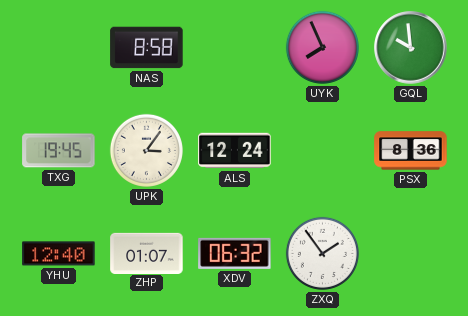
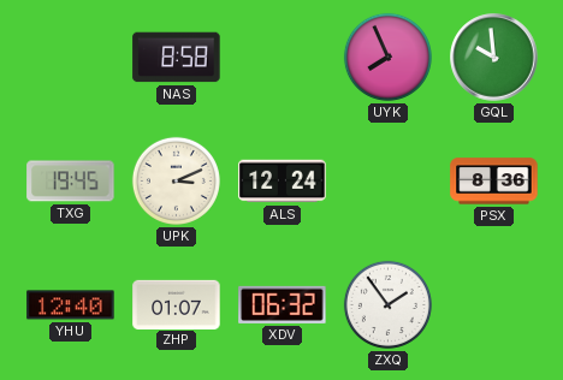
UPK: 3:06 -> 3:11
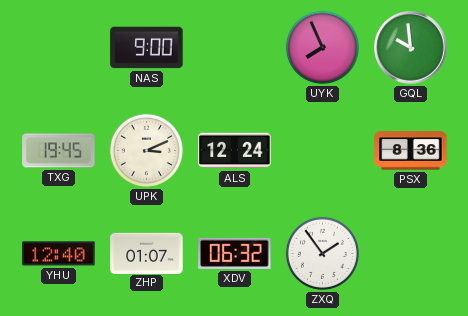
NAS: 8:58 -> 9:00
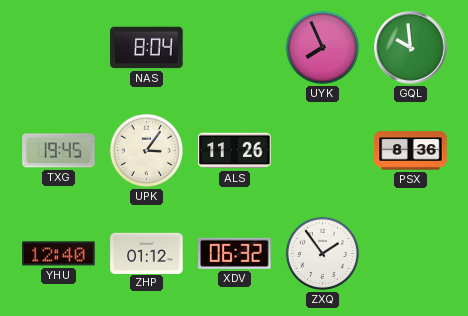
NAS: 9:00 -> 8:04
UPK: 3:11 -> 3:06
ALS: 12:24 -> 11:26
ZHP: 01:07 -> 01:12
